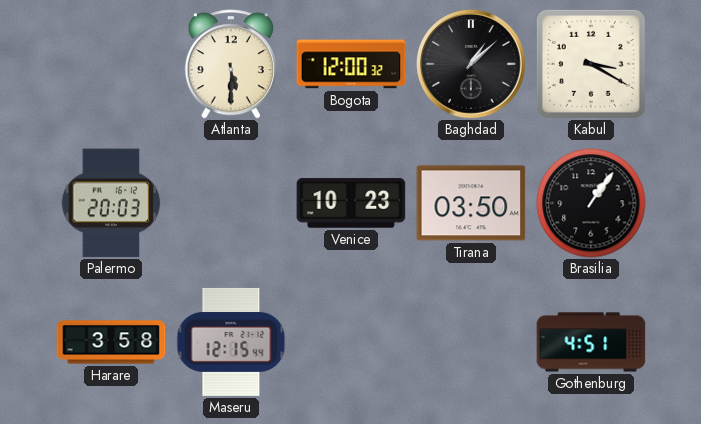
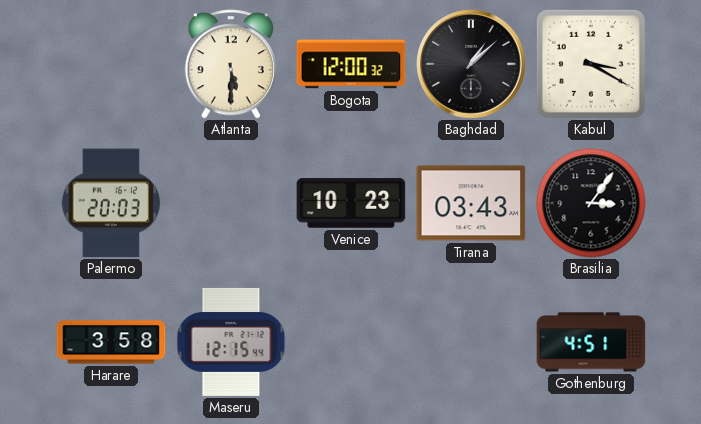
Tirana: 03:50 -> 03:43
Brasilia: 1:06 -> 3:06
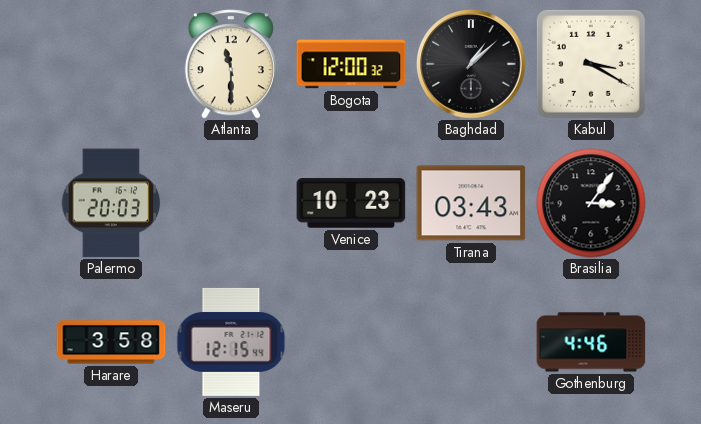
Atlanta: 5:30 -> 11:30
Gothenburg: 4:51 -> 4:46
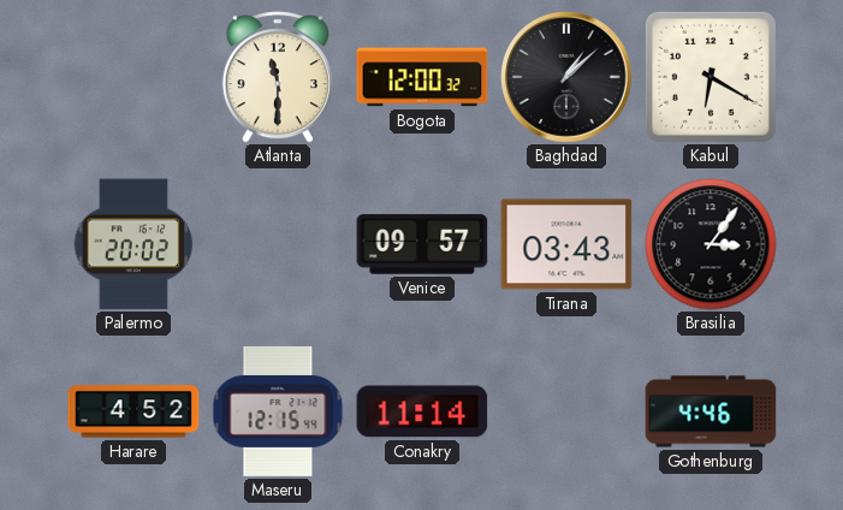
Kabul: 3:20 -> 6:20
Palermo: 20:03 -> 20:02
Venice: 10:23 -> 09:57
Harare: 3:58 -> 4:52
Conakry: none -> 11:14
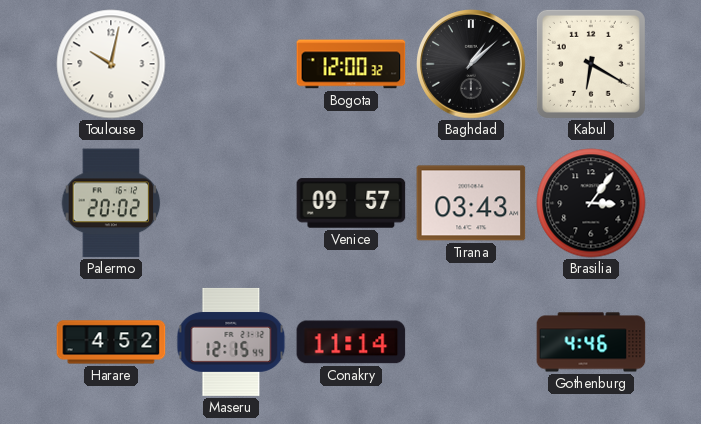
Toulouse: none -> 10:02
Atlanta: 11:30 -> none
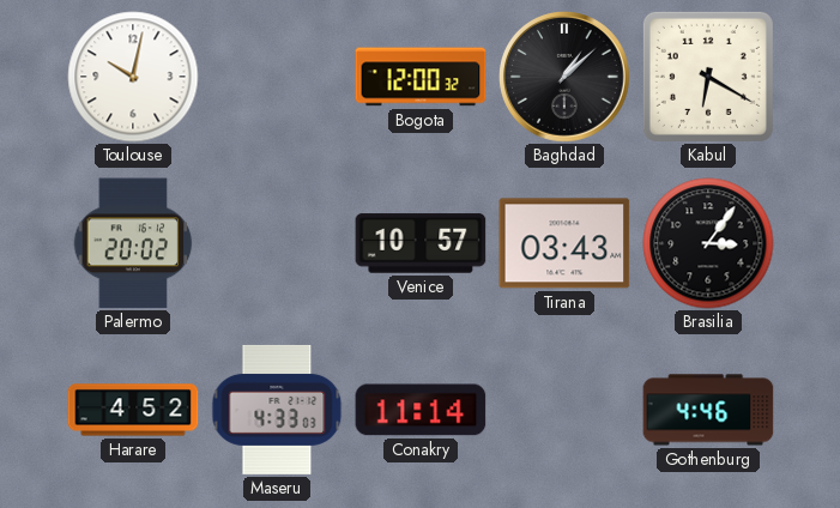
Venice: 09:57 -> 10:57
Maseru: 12:15 -> 4:33
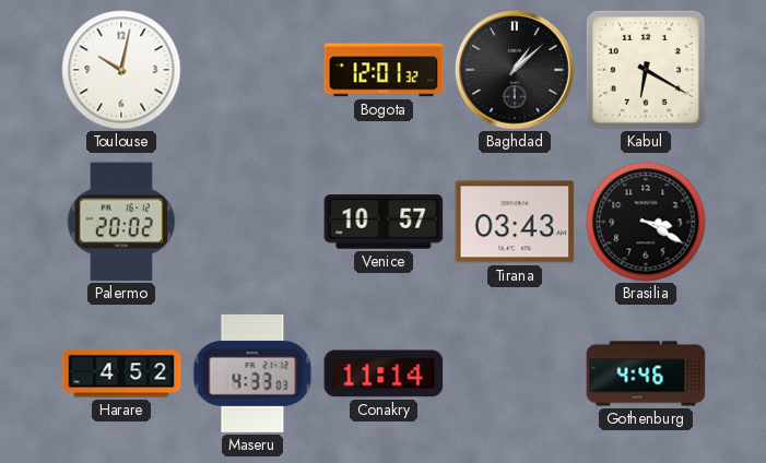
Bogota: 12:00 -> 12:01
Brasilia: 3:06 -> 3:20
